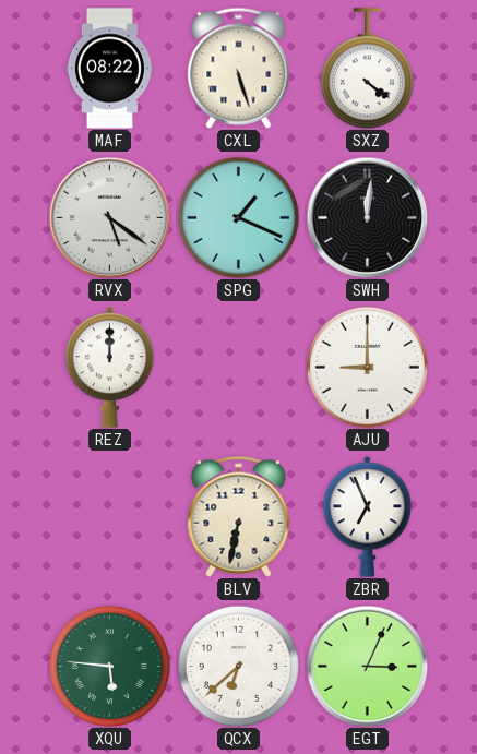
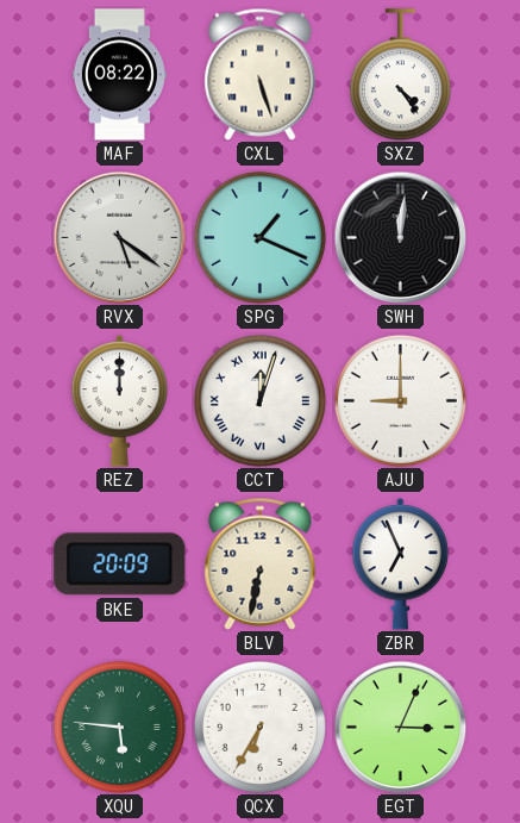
SXZ: 4:21 -> 4:24
CCT: none -> 12:03
BKE: none -> 20:09
QCX: 6:38 -> 6:35
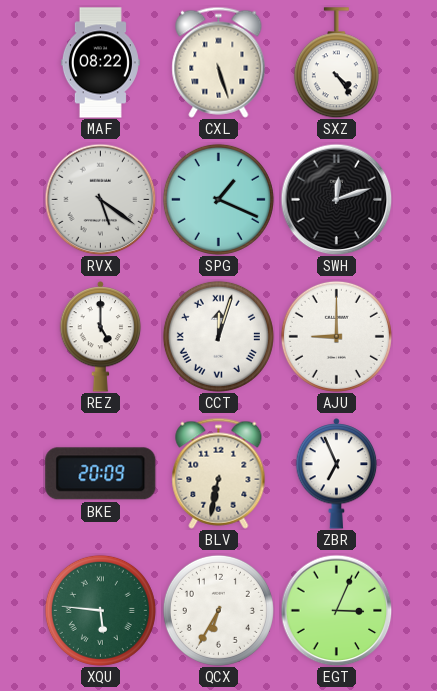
SWH: 12:01 -> 12:12
REZ: 12:00 -> 5:00
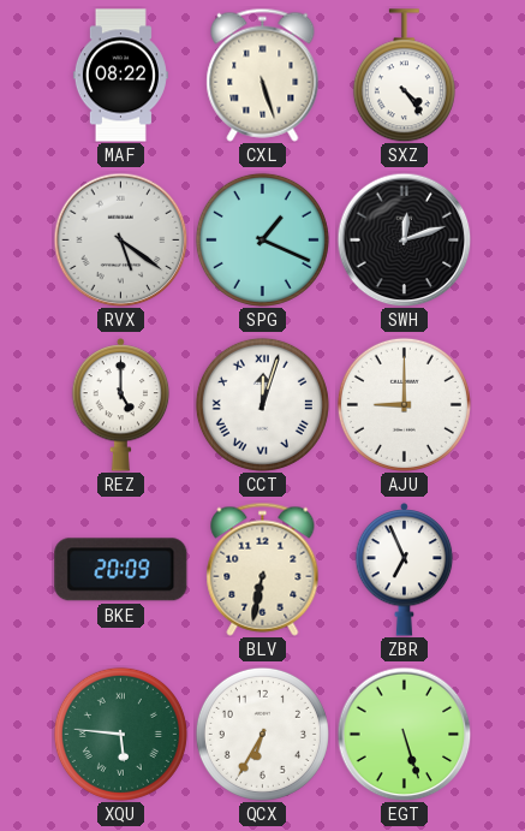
EGT: 3:04 -> 5:27
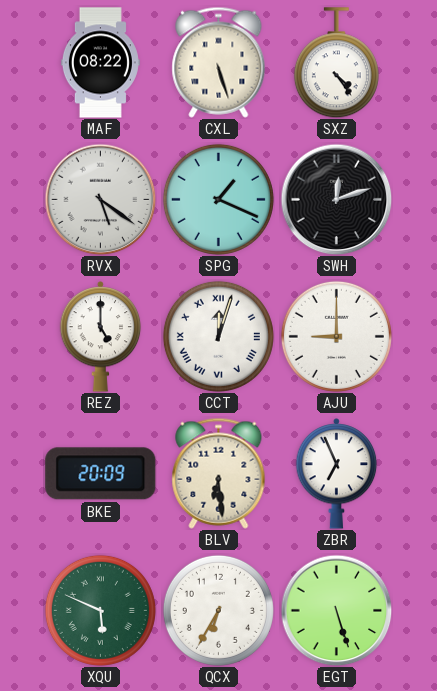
BLV: 6:32 -> 6:29
XQU: 5:46 -> 5:49
